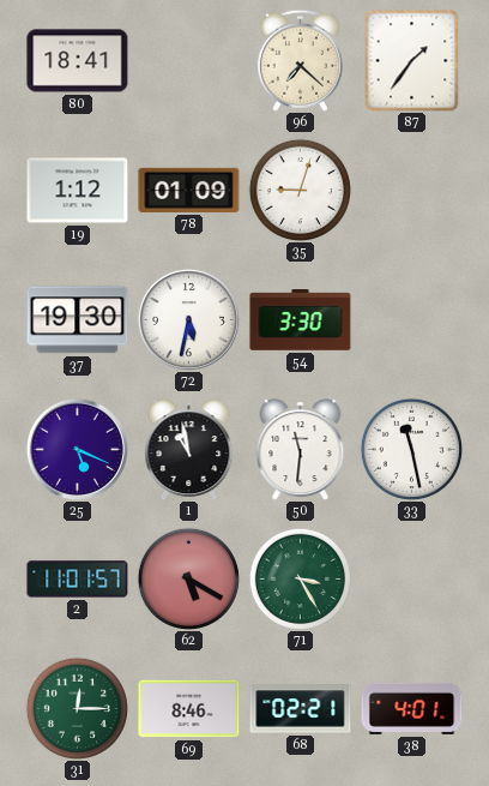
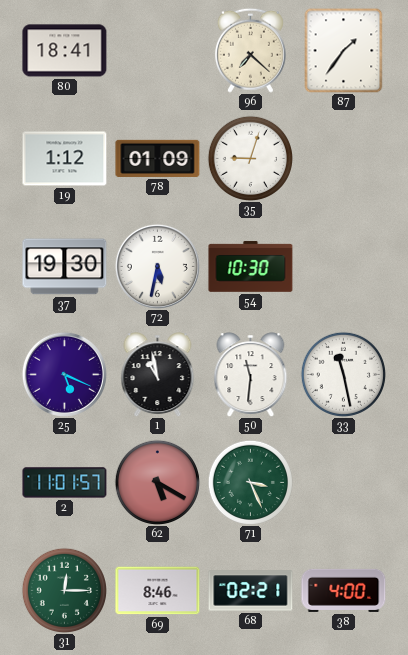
54: 3:30 -> 10:30
71: 3:25 -> 3:26
38: 4:01 -> 4:00
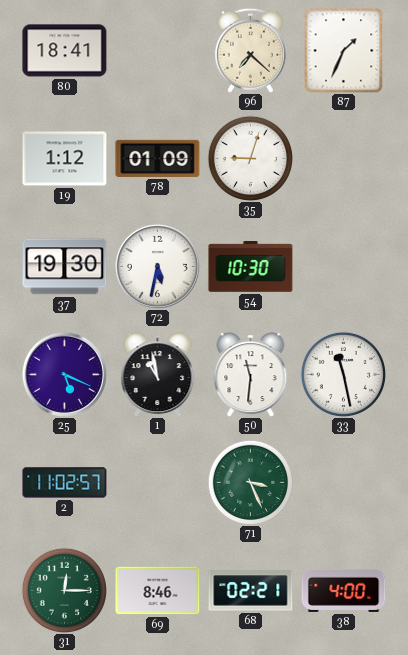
87: 1:36 -> 1:34
2: 11:01 -> 11:02
62: 5:20 -> none
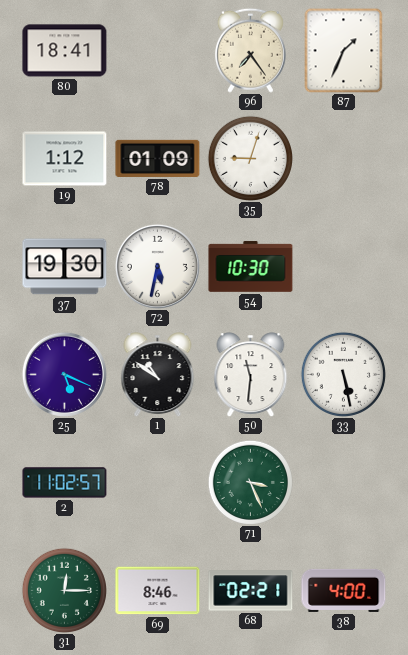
96: 7:22 -> 7:24
1: 10:58 -> 10:51
33: 11:28 -> 5:28
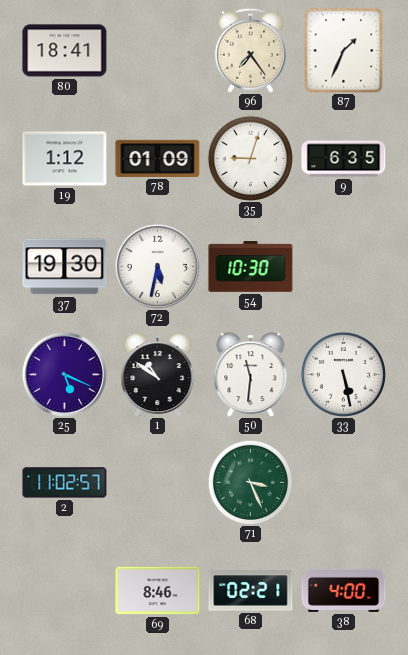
9: none -> 6:35
31: 12:15 -> none
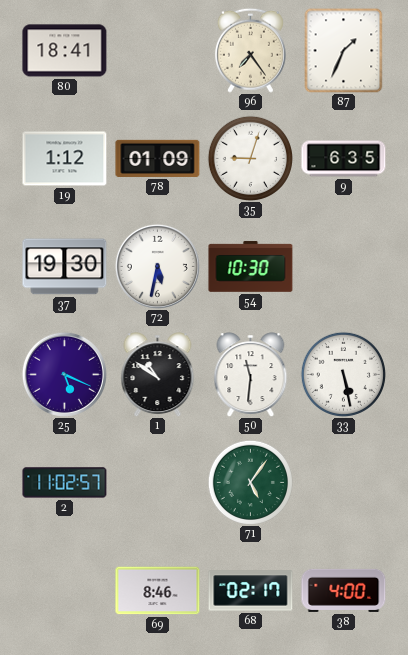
71: 3:26 -> 5:06
68: 02:21 -> 02:17
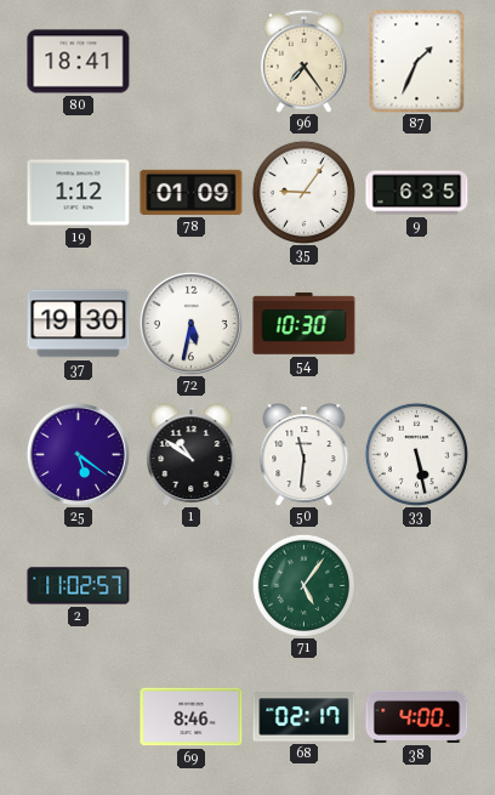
35: 9:03 -> 9:06
25: 5:19 -> 5:21
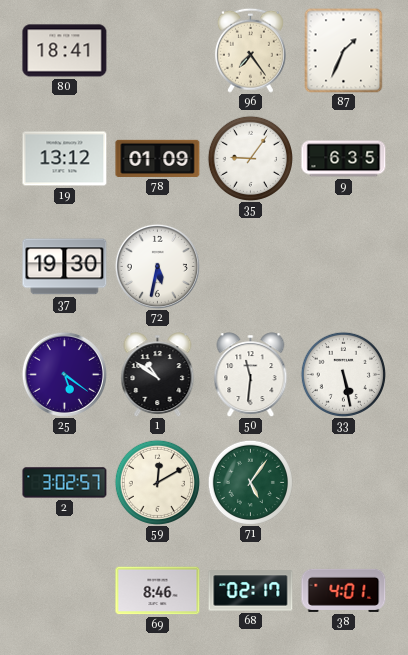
19: 1:12 -> 13:12
54: 10:30 -> none
2: 11:02 -> 3:02
59: none -> 12:10
38: 4:00 -> 4:01
